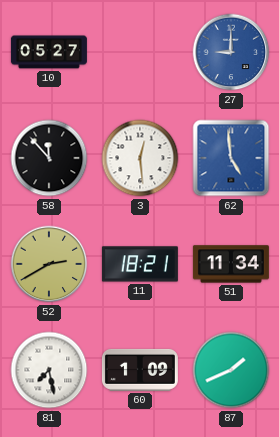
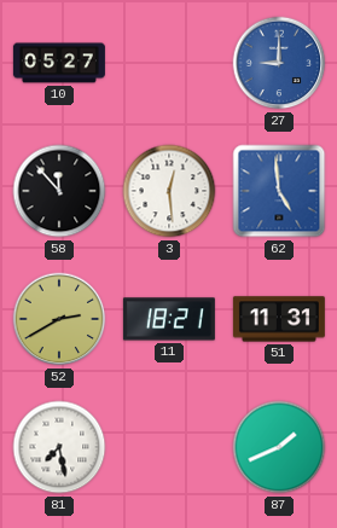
51: 11:34 -> 11:31
60: 1:09 -> none
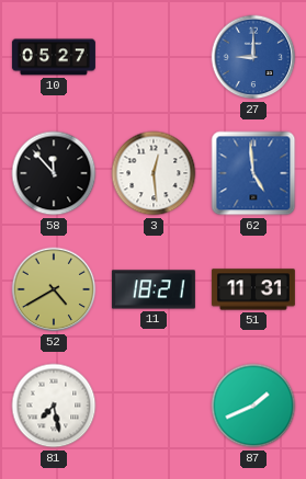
52: 2:40 -> 4:40
